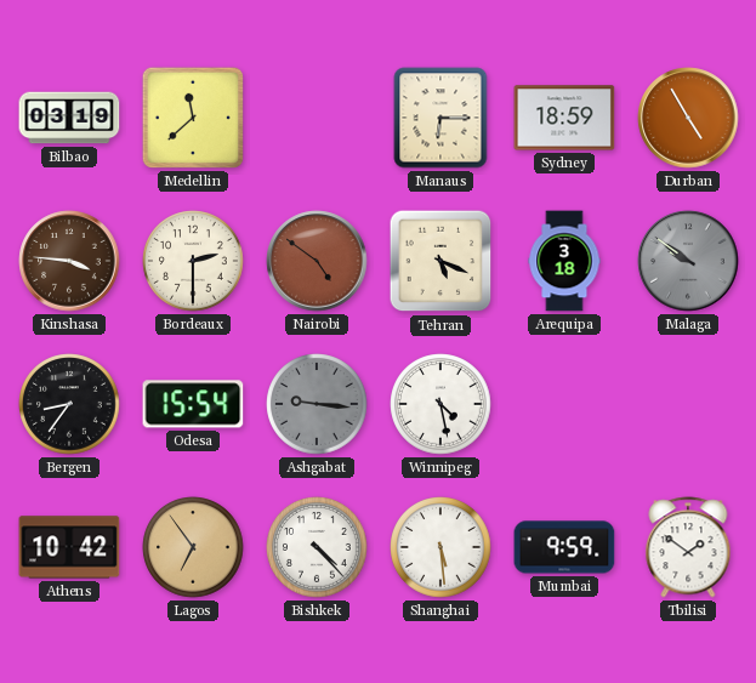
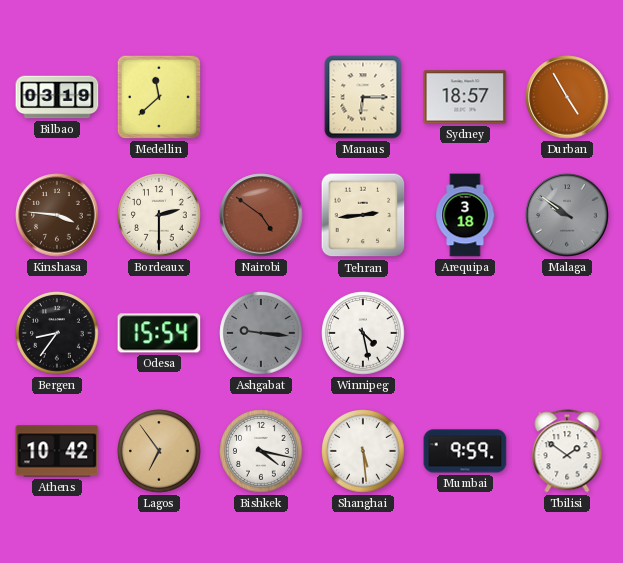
Sydney: 18:59 -> 18:57
Tehran: 5:19 -> 2:44
Bishkek: 4:23 -> 4:17
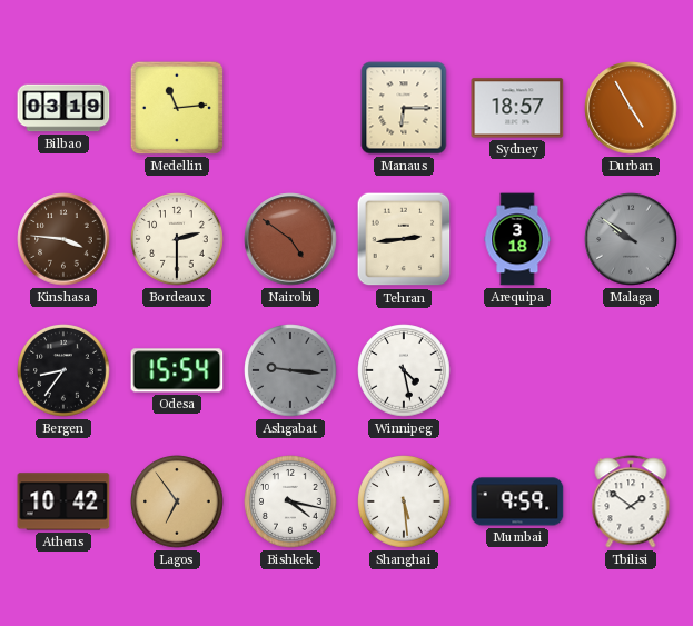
Medellin: 11:38 -> 11:14
